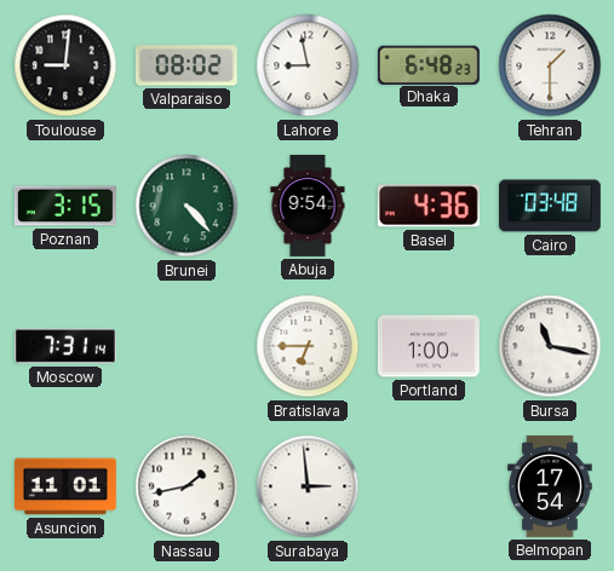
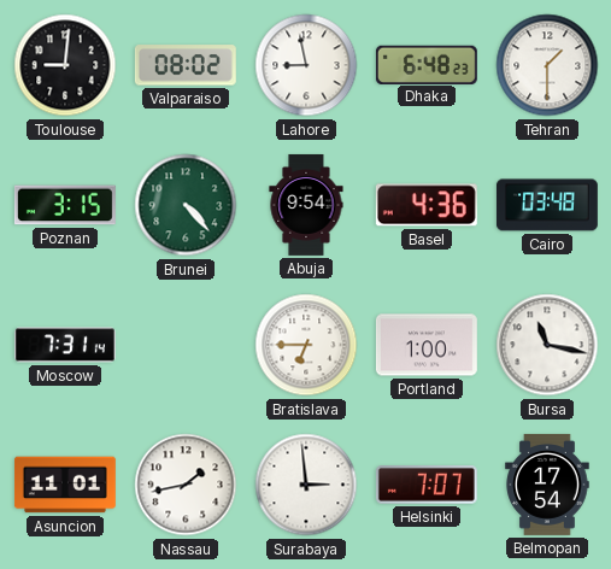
Helsinki: none -> 7:07
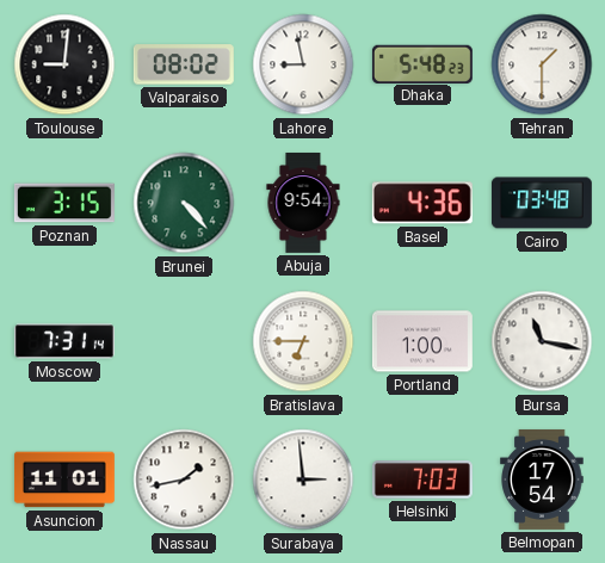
Dhaka: 6:48 -> 5:48
Helsinki: 7:07 -> 7:03
